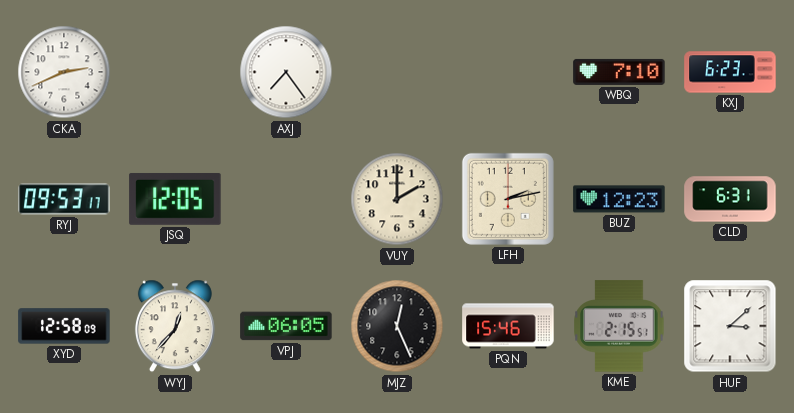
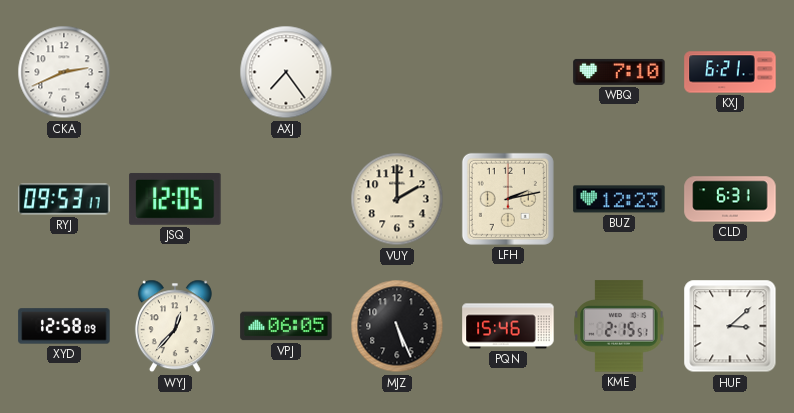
KXJ: 6:23 -> 6:21
MJZ: 12:26 -> 5:26
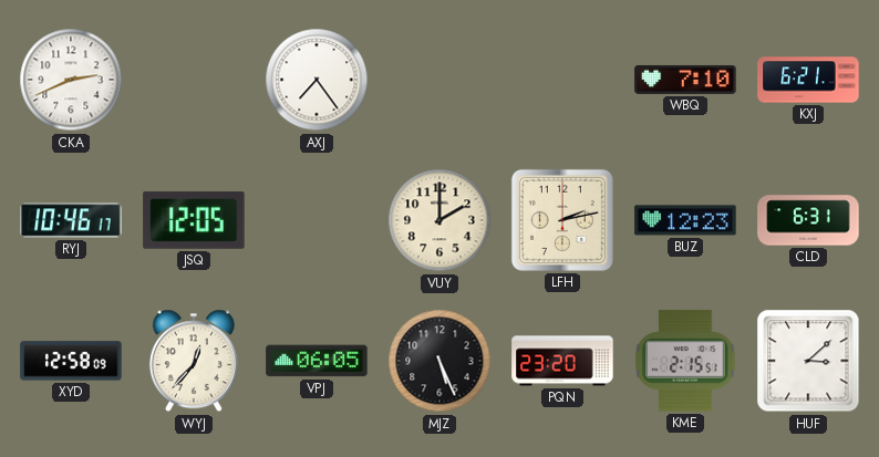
RYJ: 09:53 -> 10:46
PQN: 15:46 -> 23:20
